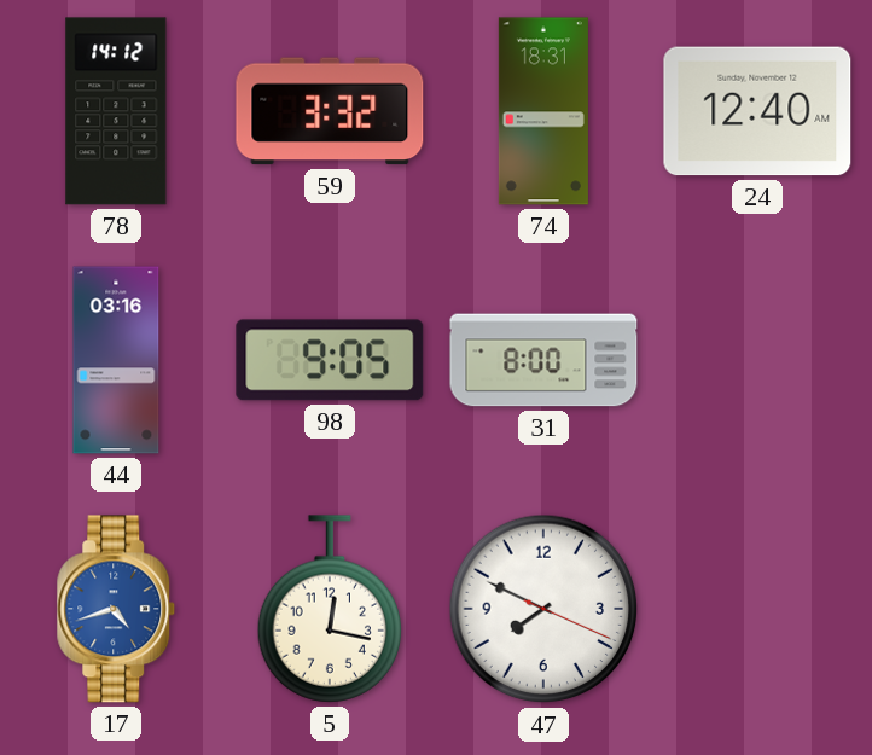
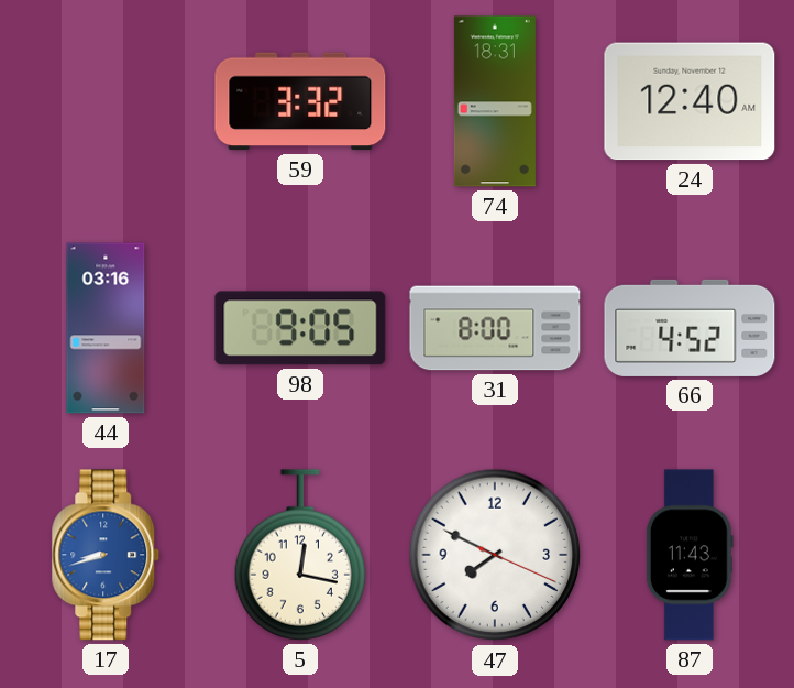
78: 14:12 -> none
66: none -> 4:52
17: 4:42 -> 8:42
87: none -> 11:43
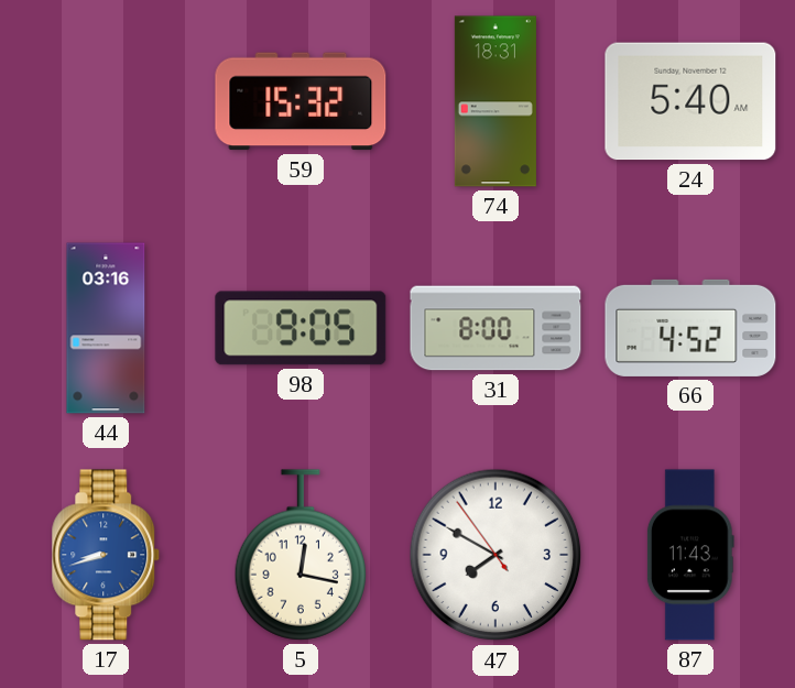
59: 3:32 -> 15:32
24: 12:40 -> 5:40
47: 7:49:19 -> 7:49:54
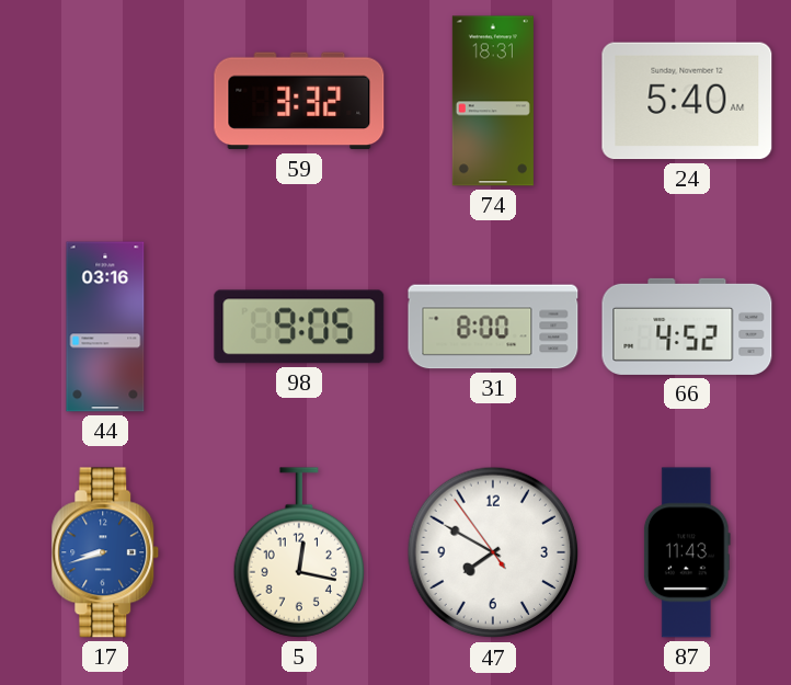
59: 15:32 -> 3:32
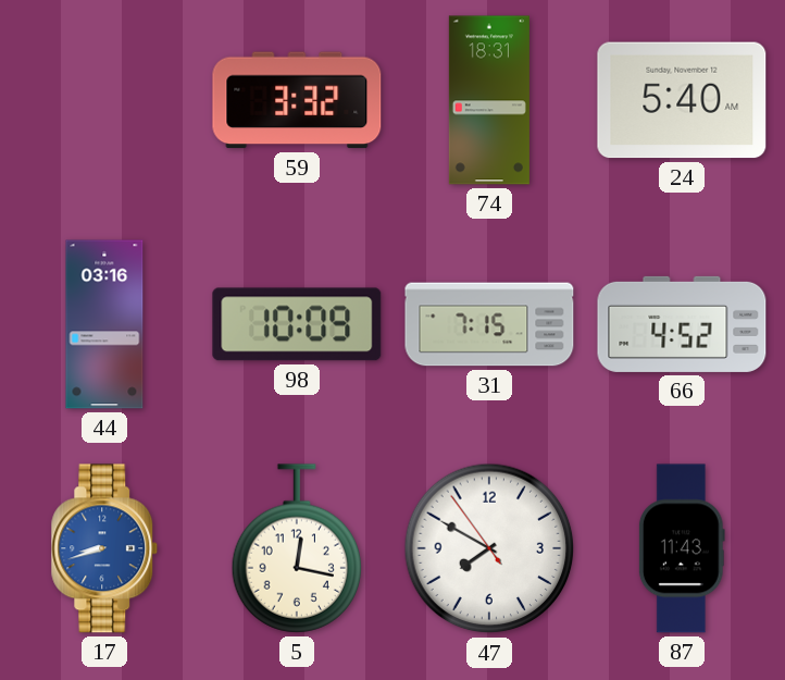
98: 9:05 -> 10:09
31: 8:00 -> 7:15
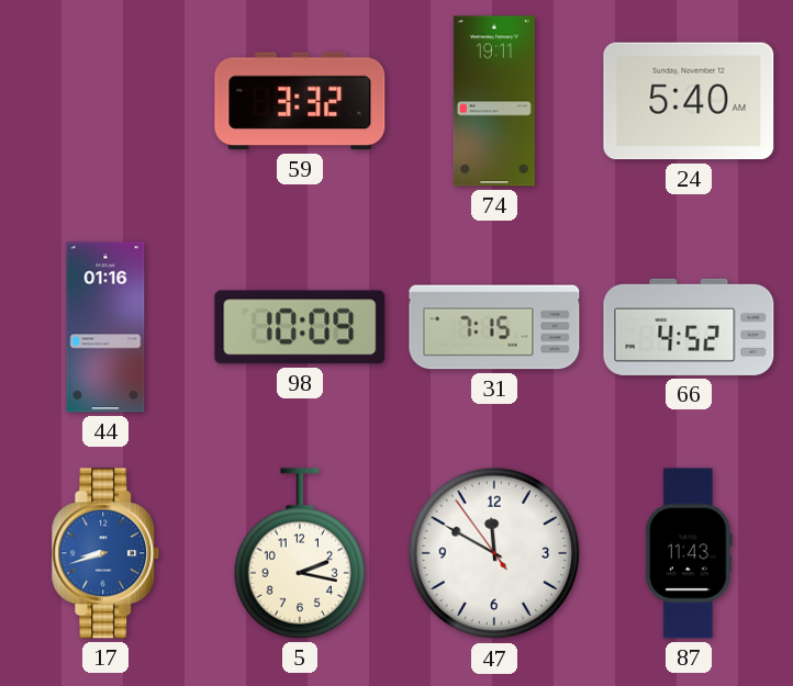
74: 18:31 -> 19:11
44: 03:16 -> 01:16
5: 12:17 -> 2:17
47: 7:49 -> 11:49
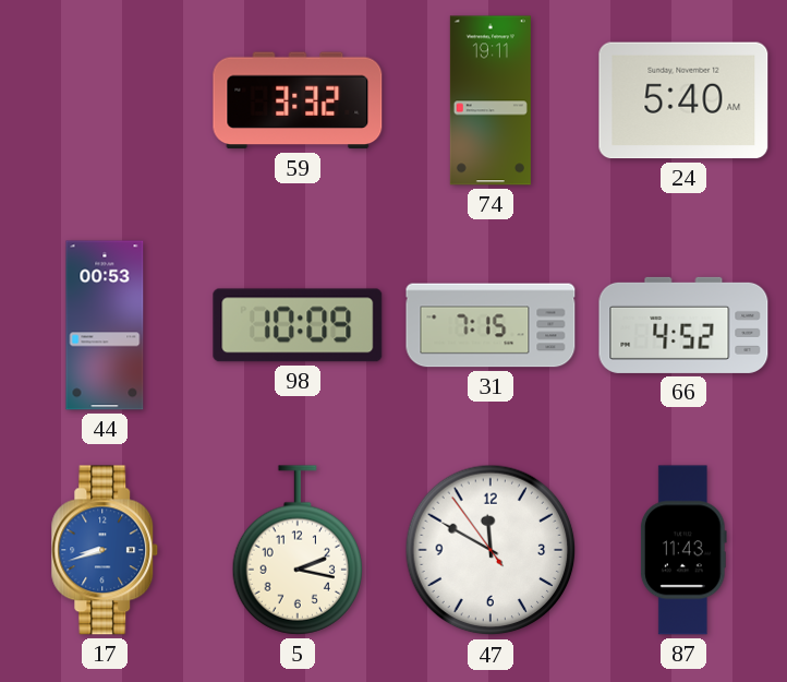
44: 01:16 -> 00:53
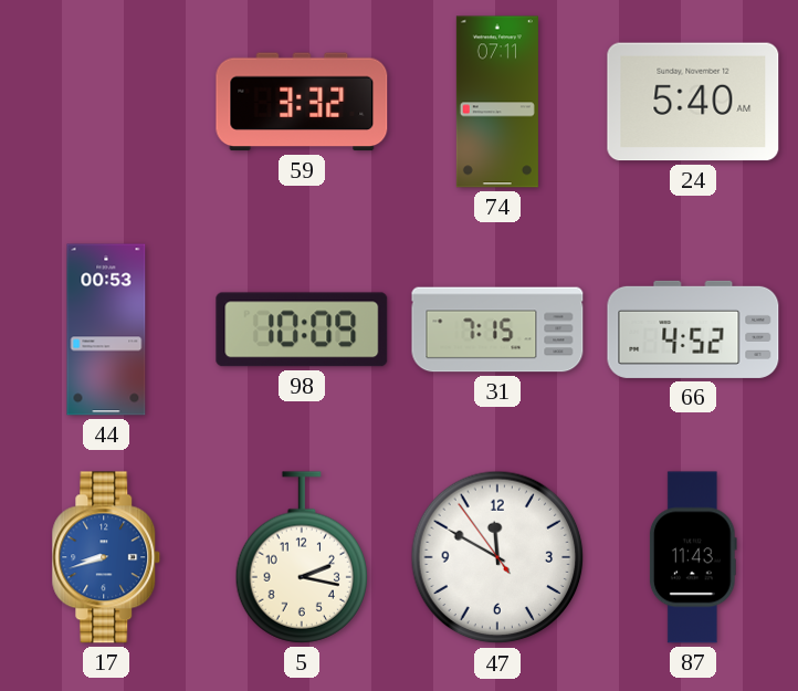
74: 19:11 -> 07:11
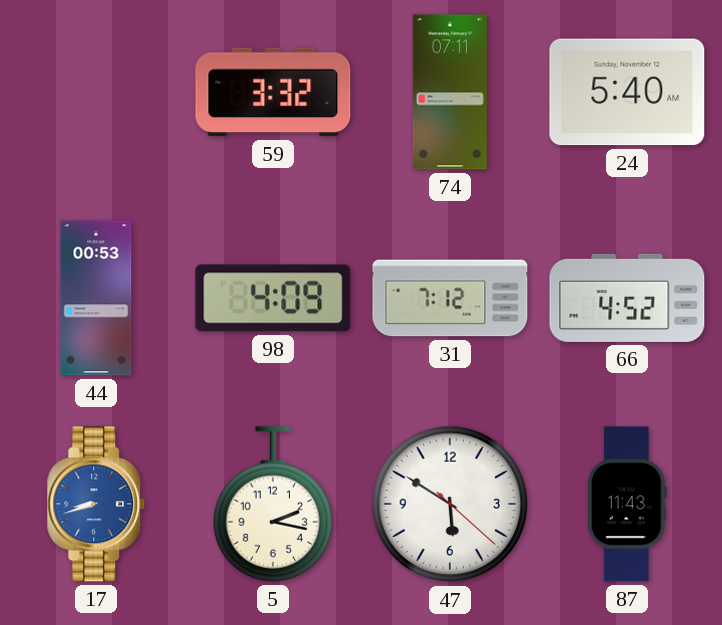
98: 10:09 -> 4:09
31: 7:15 -> 7:12
47: 11:49 -> 5:50
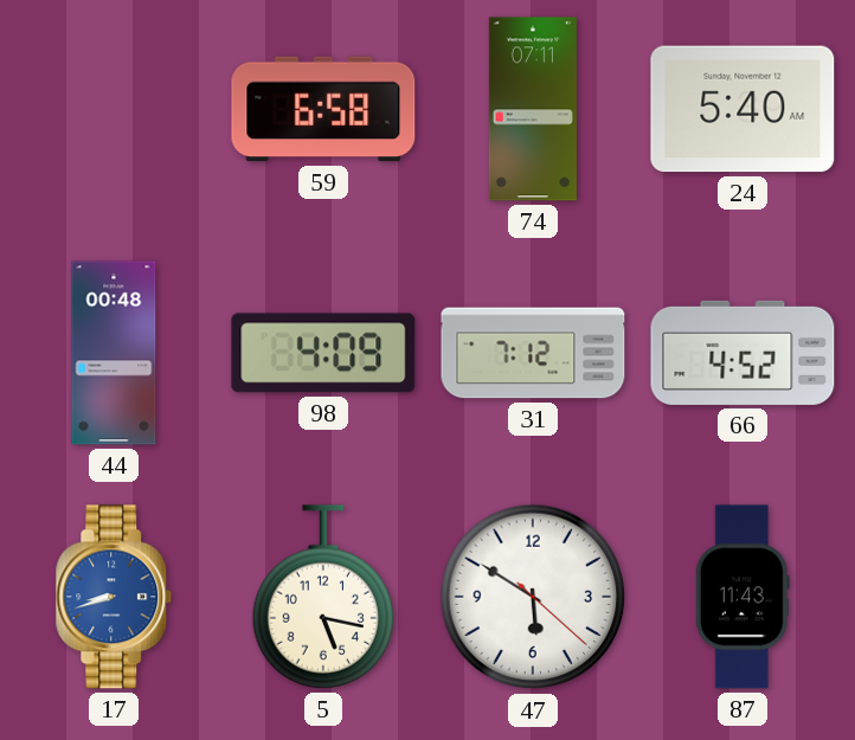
59: 3:32 -> 6:58
44: 00:53 -> 00:48
5: 2:17 -> 5:17
